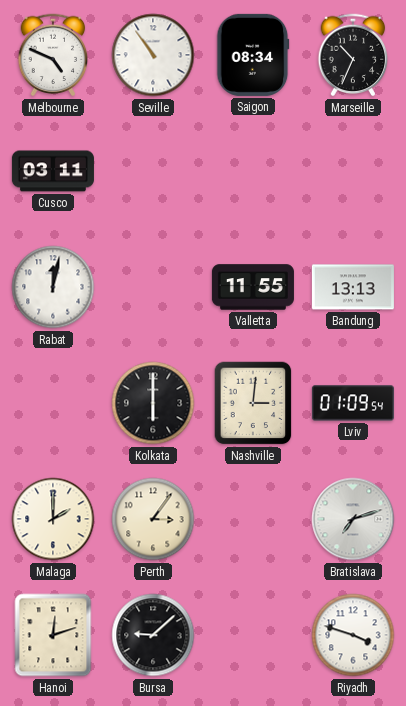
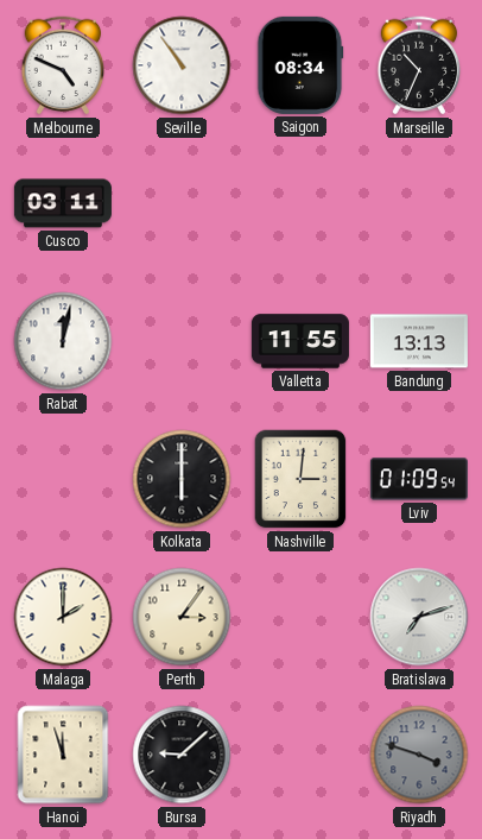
Hanoi: 12:12 -> 11:57
Riyadh dial: white -> grey
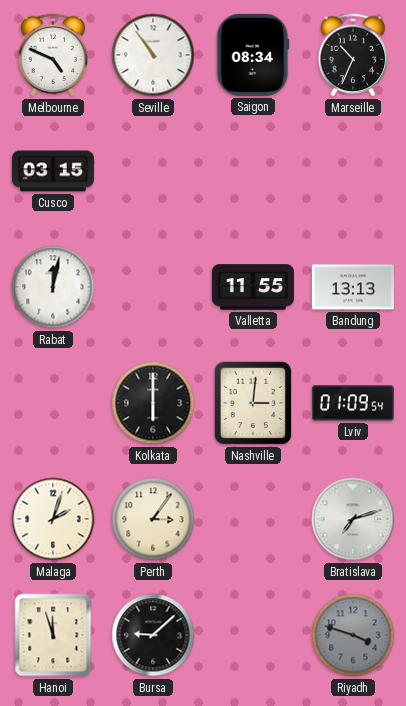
Cusco: 03:11 -> 03:15
Malaga: 2:00 -> 2:03
